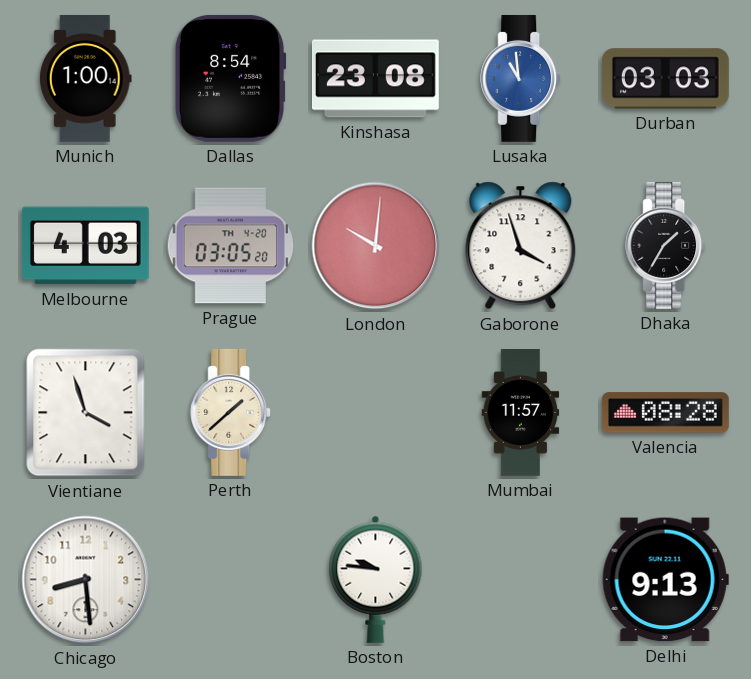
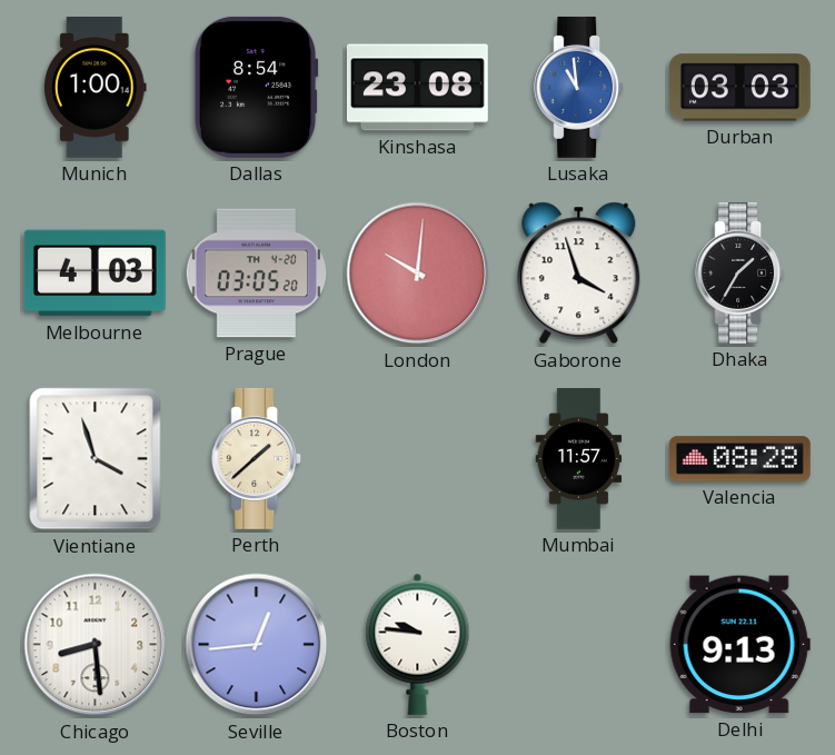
Seville: none -> 12:44
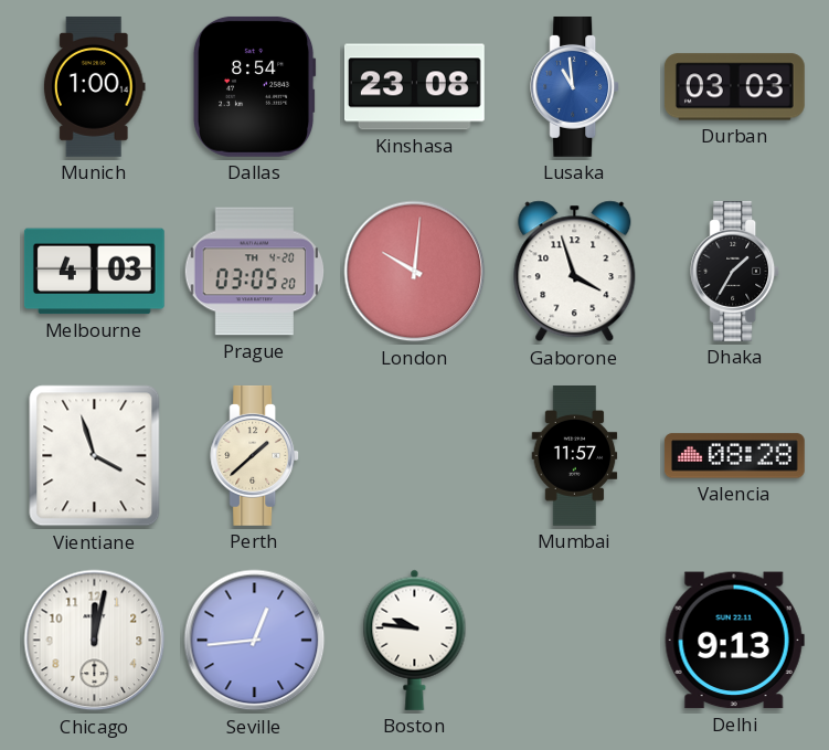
Chicago: 8:29 -> 12:02
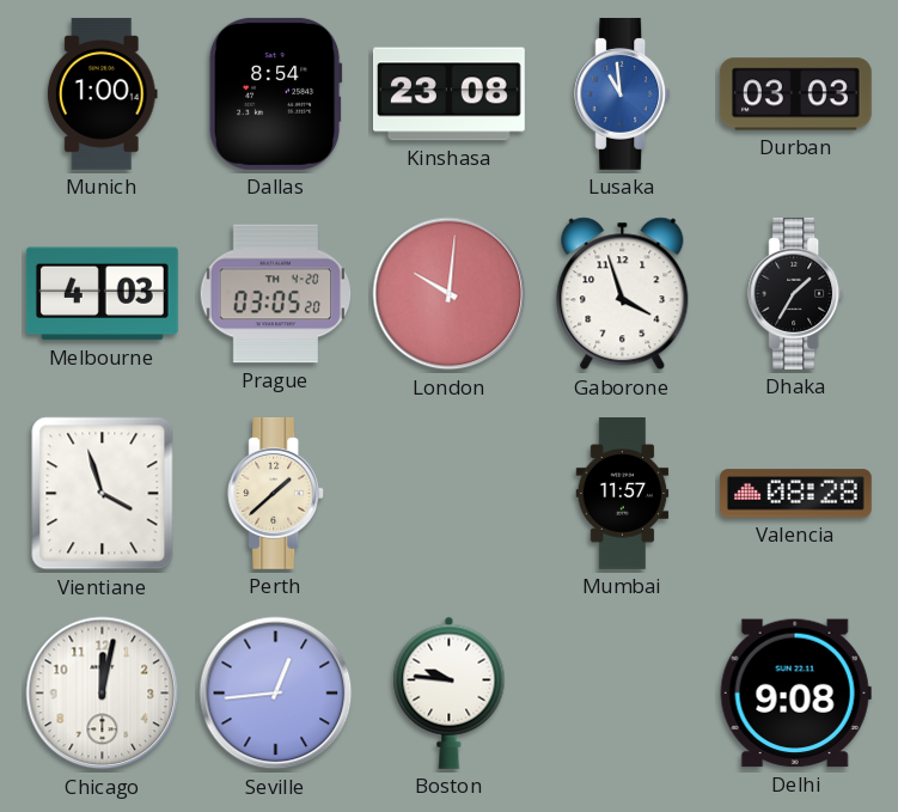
Delhi: 9:13 -> 9:08
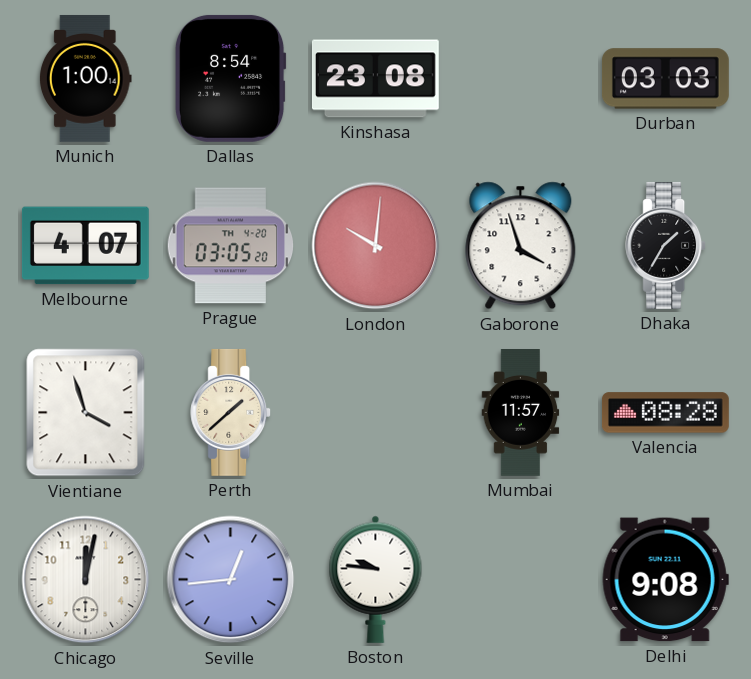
Lusaka: 10:59 -> none
Melbourne: 4:03 -> 4:07
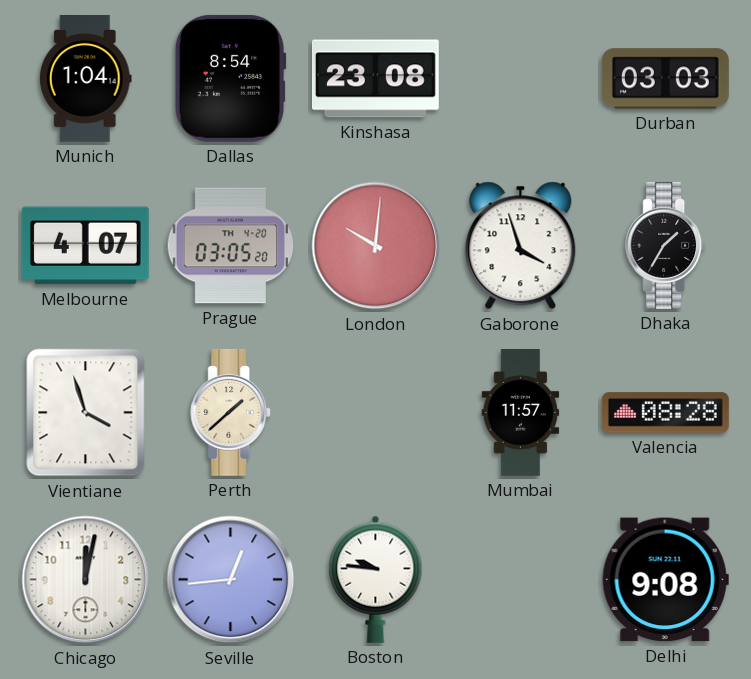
Munich: 1:00 -> 1:04
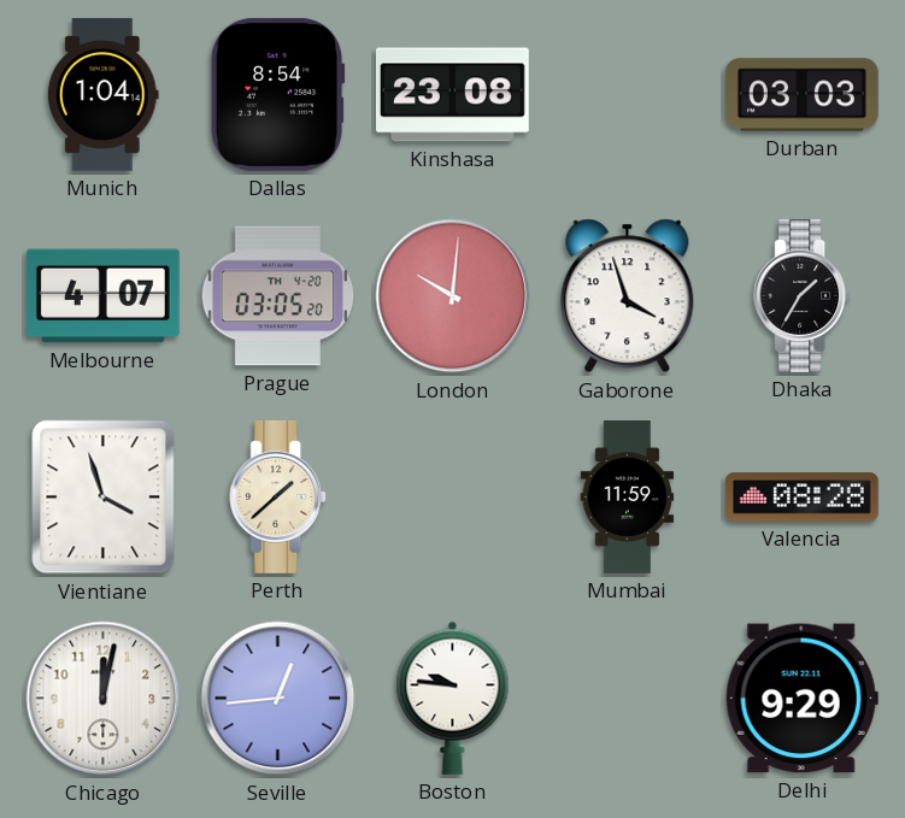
Mumbai: 11:57 -> 11:59
Delhi: 9:08 -> 9:29
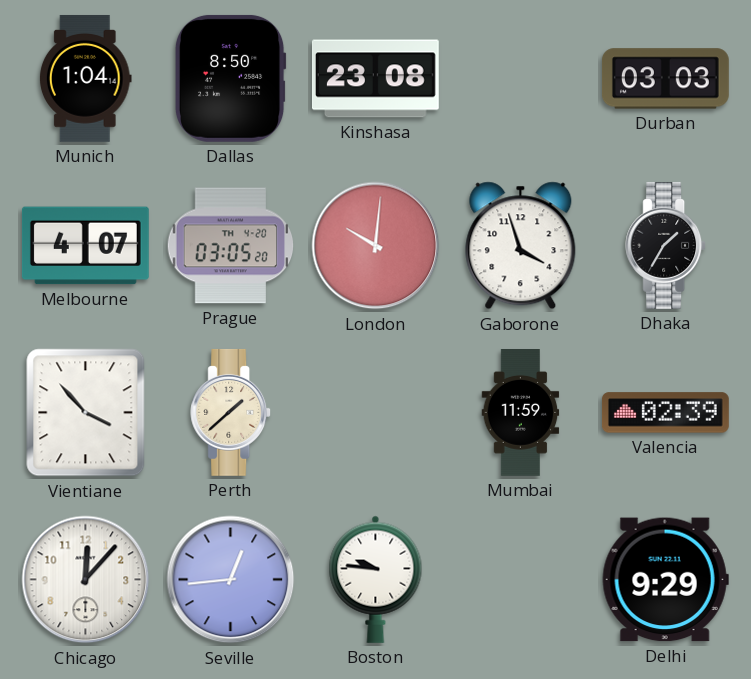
Dallas: 8:54 -> 8:50
Vientiane: 3:57 -> 3:53
Valencia: 08:28 -> 02:39
Chicago: 12:02 -> 12:07
